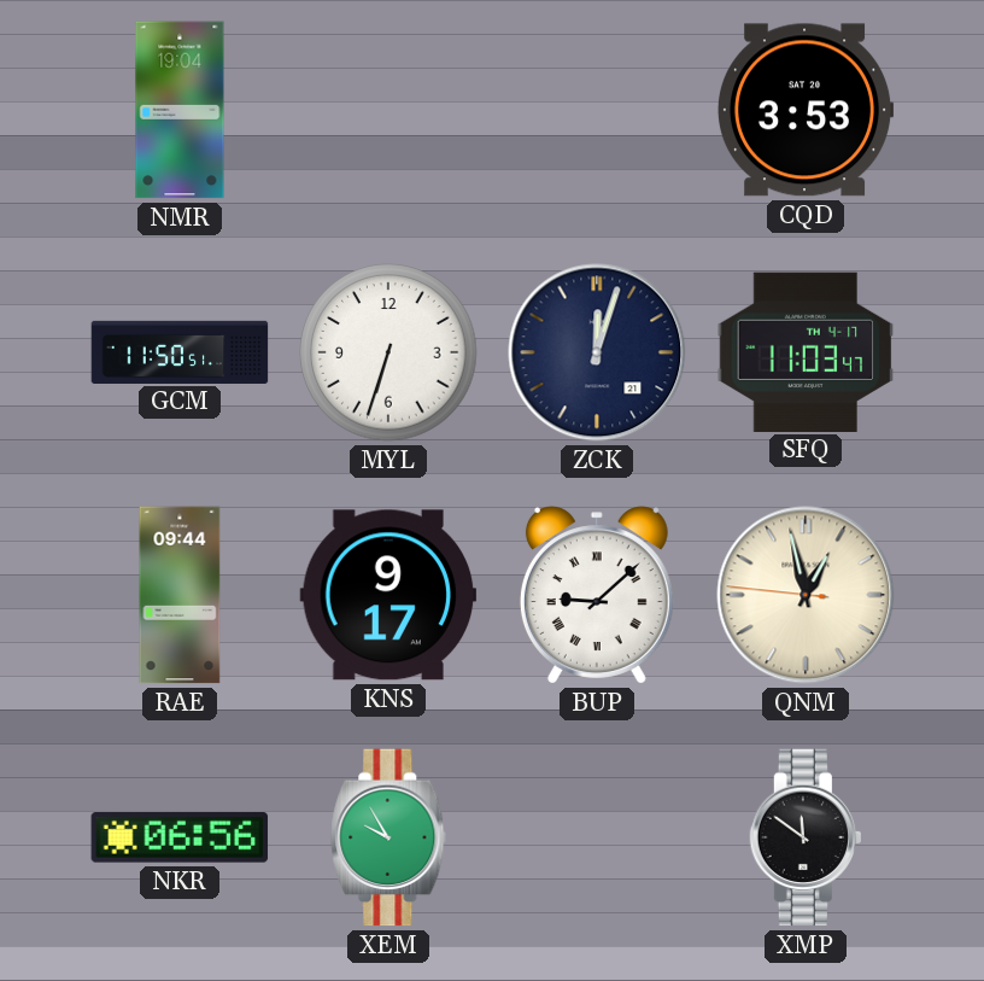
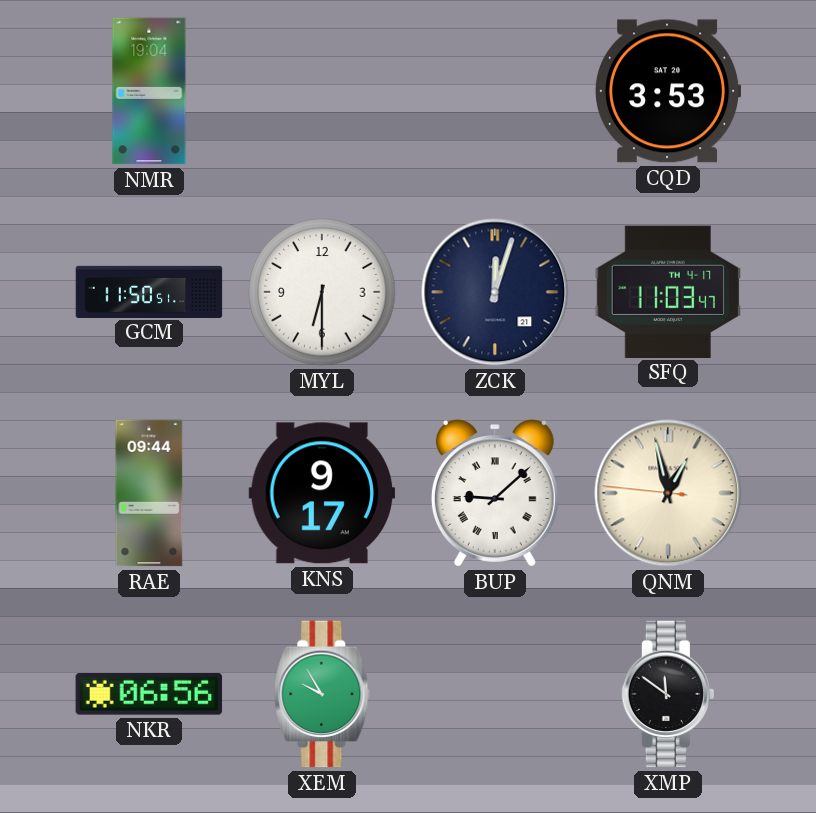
MYL: 6:33 -> 6:30
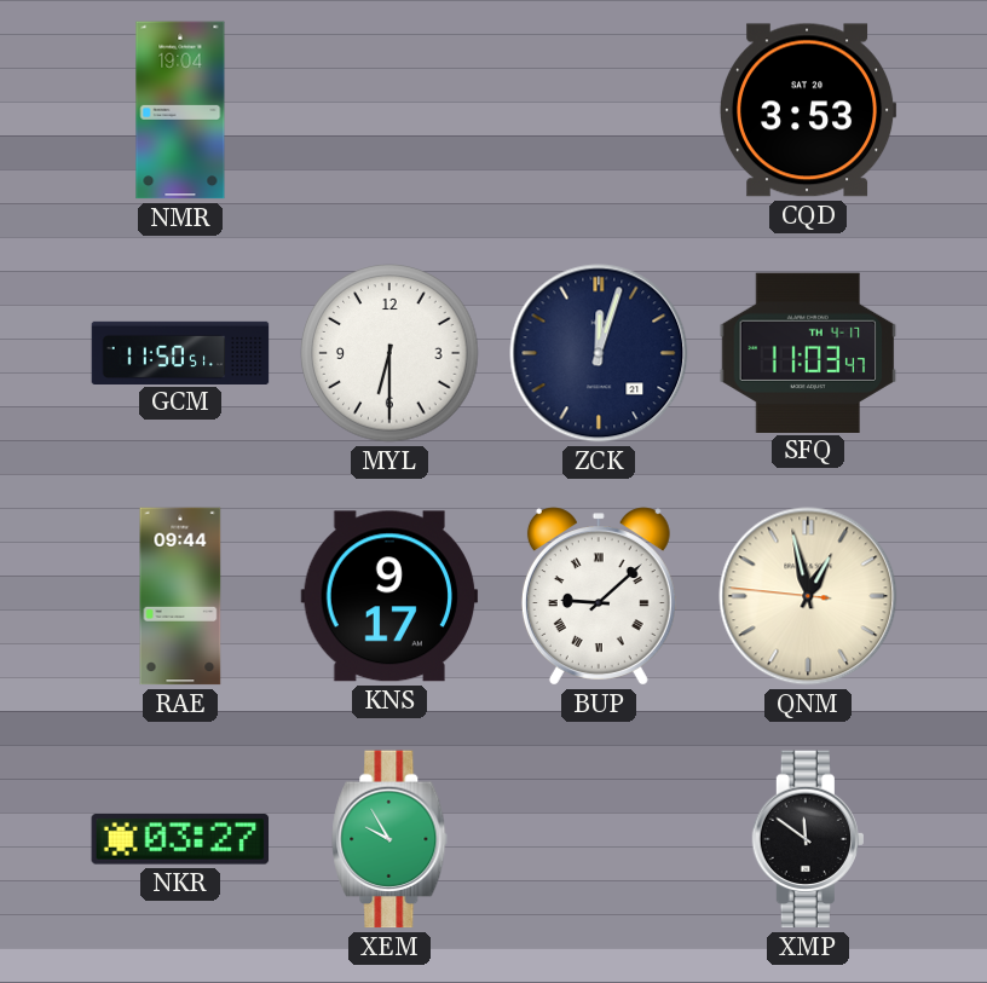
NKR: 06:56 -> 03:27
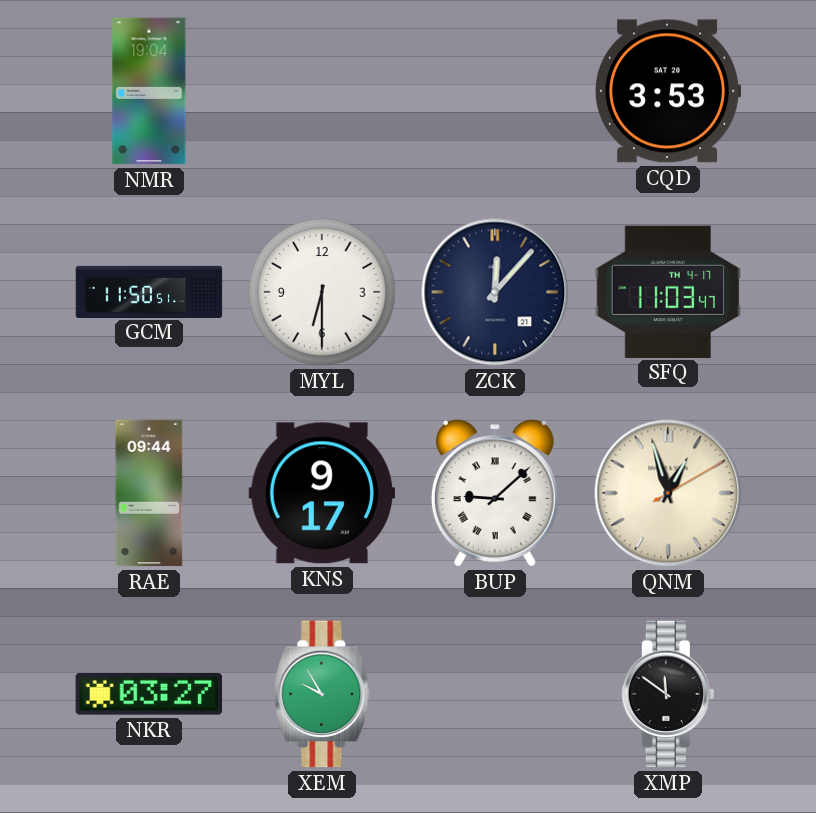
ZCK: 12:03 -> 12:07
QNM: 12:57:46 -> 12:57:10
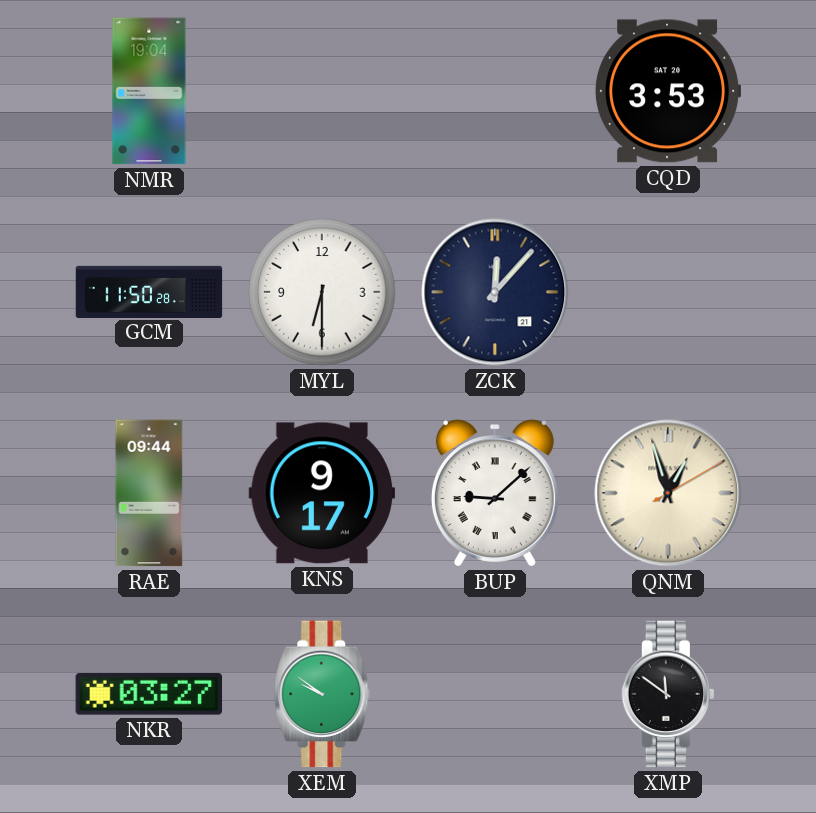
GCM: 11:50:51 -> 11:50:28
SFQ: 11:03 -> none
XEM: 9:55 -> 9:51
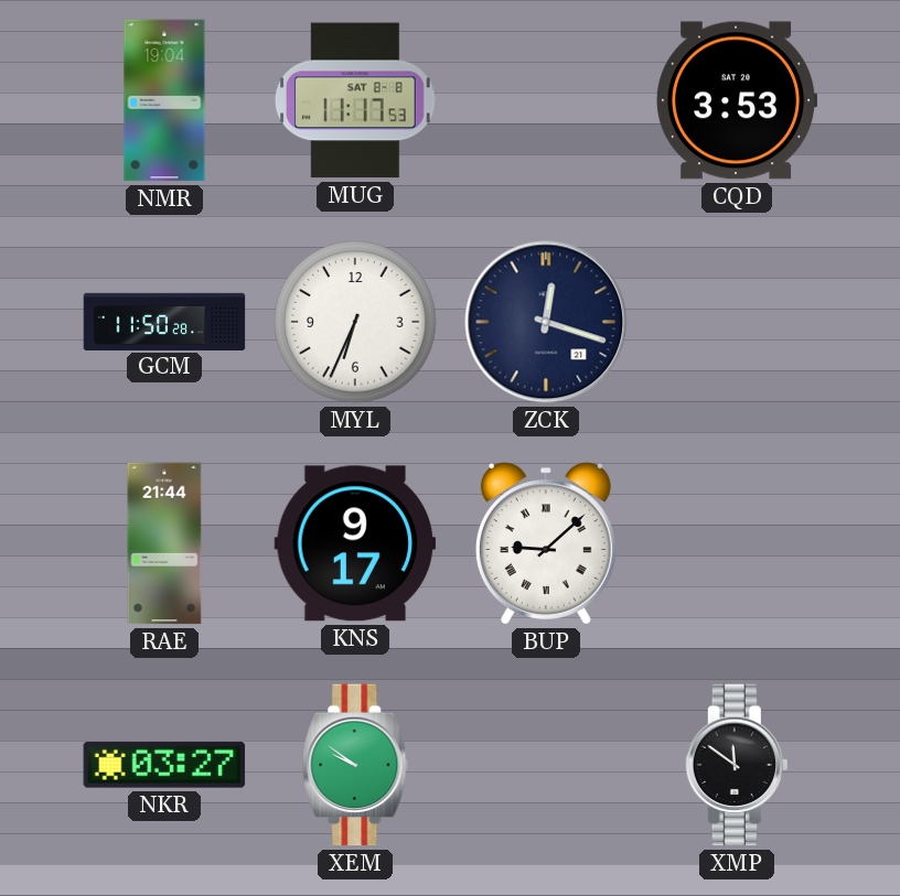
MUG: none -> 11:17
MYL: 6:30 -> 6:34
ZCK: 12:07 -> 12:18
RAE: 09:44 -> 21:44
QNM: 12:57 -> none
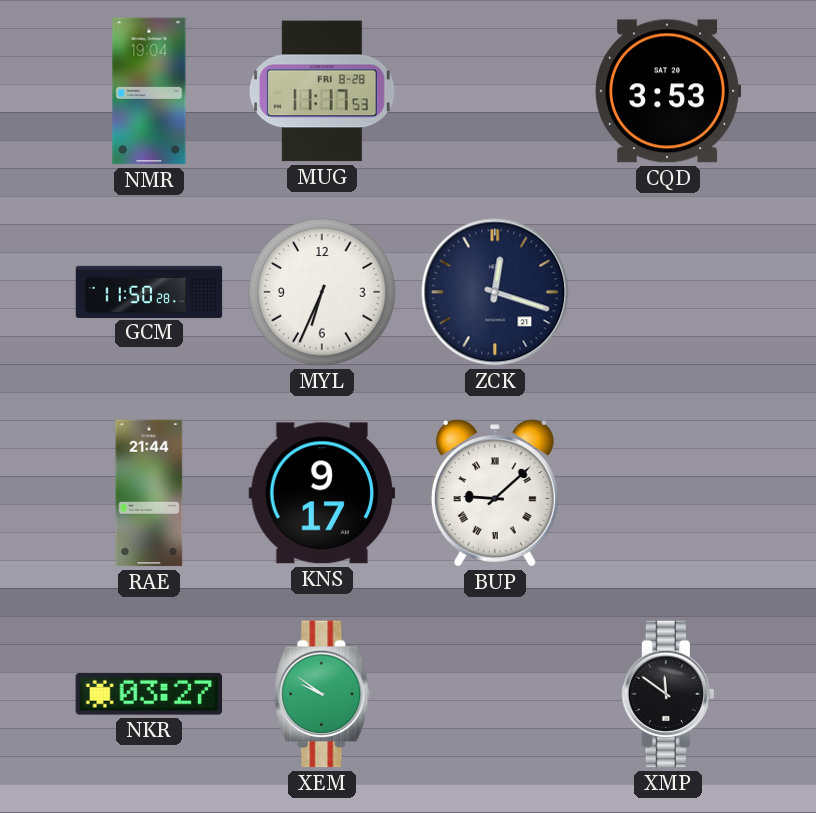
MUG date: SAT 8-8 -> FRI 8-28
